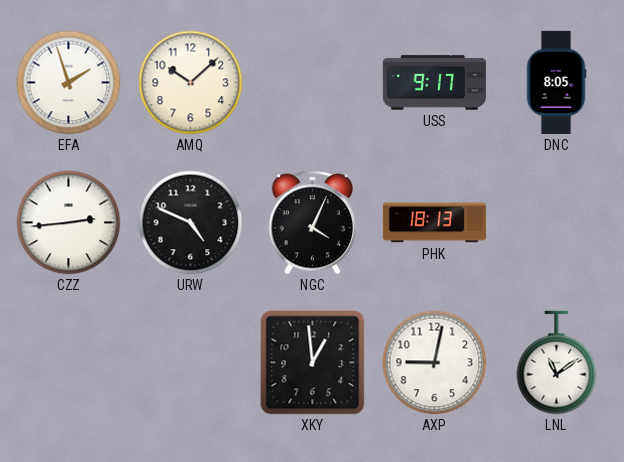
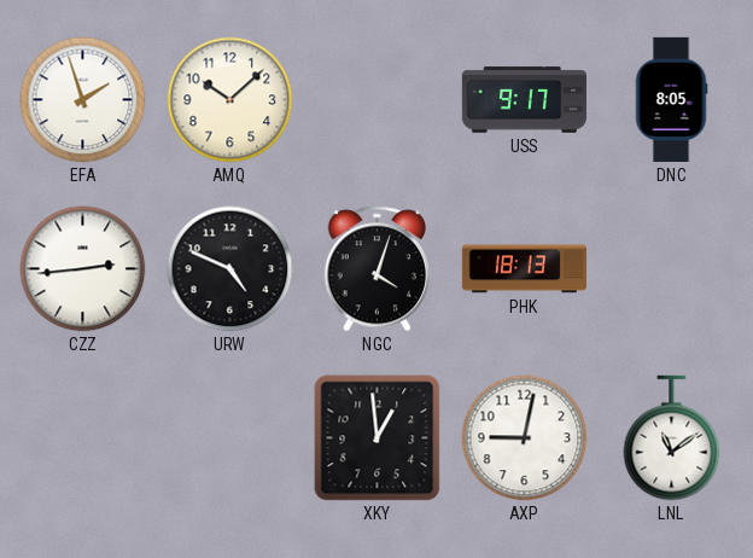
NGC: 4:04 -> 4:03
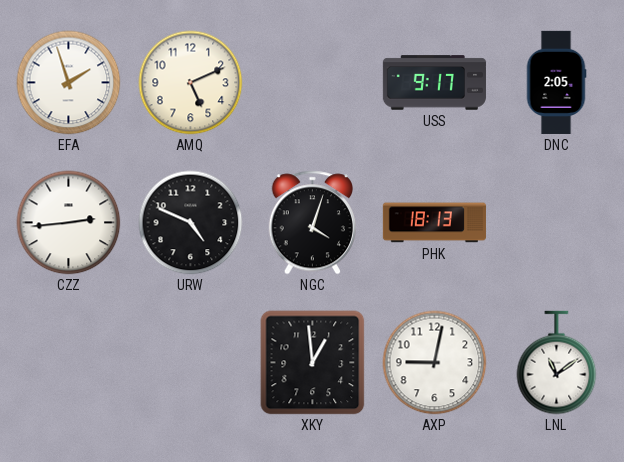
AMQ: 10:08 -> 5:11
DNC: 8:05 -> 2:05
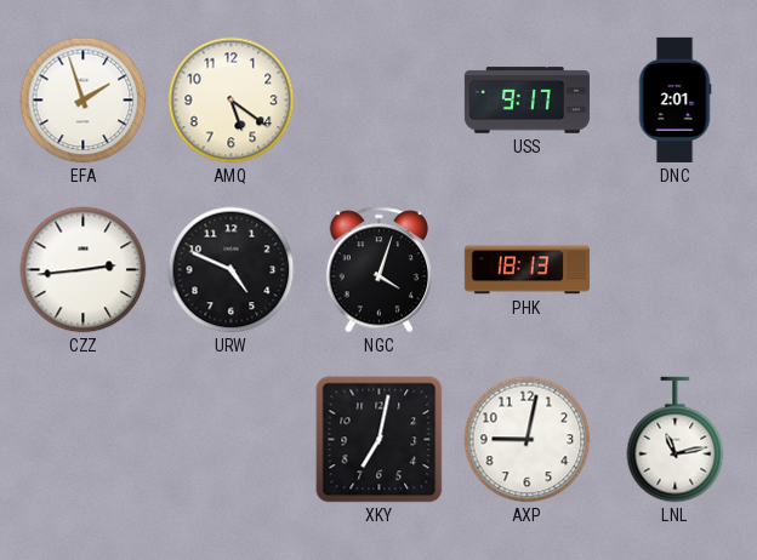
AMQ: 5:11 -> 5:21
DNC: 2:05 -> 2:01
XKY: 12:59 -> 7:02
LNL: 11:09 -> 11:13
